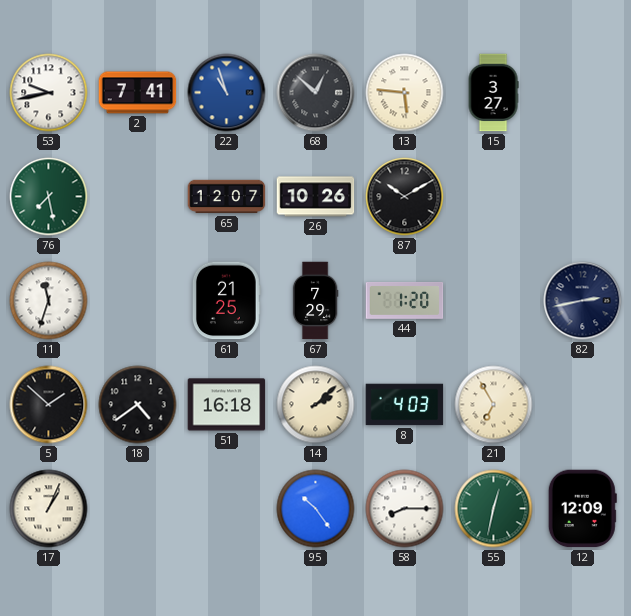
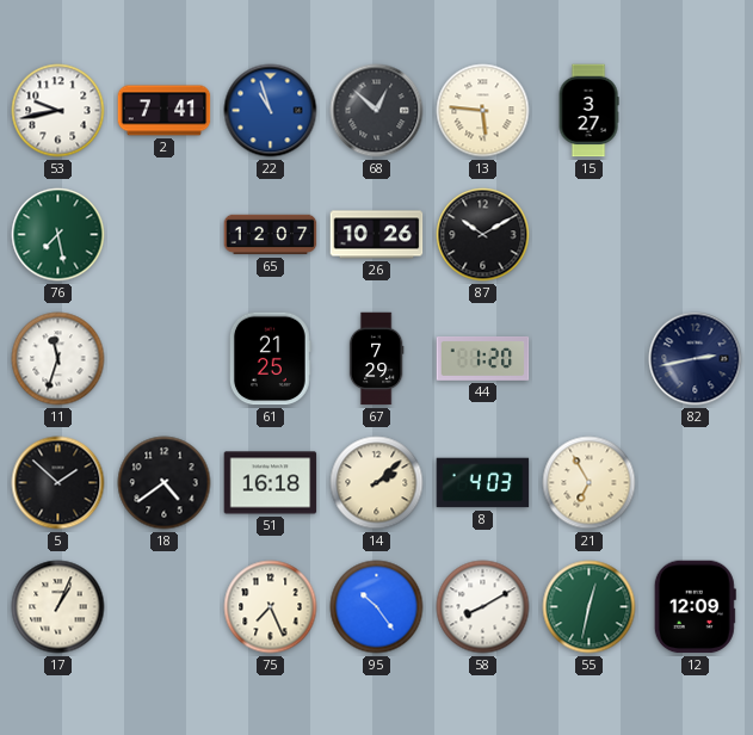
75: none -> 7:26
58: 8:15 -> 8:10
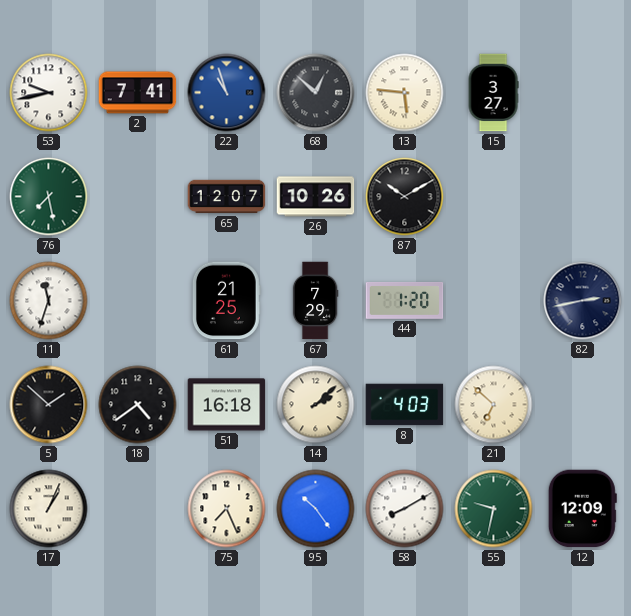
21: 6:55 -> 6:52
55: 12:32 -> 9:32
